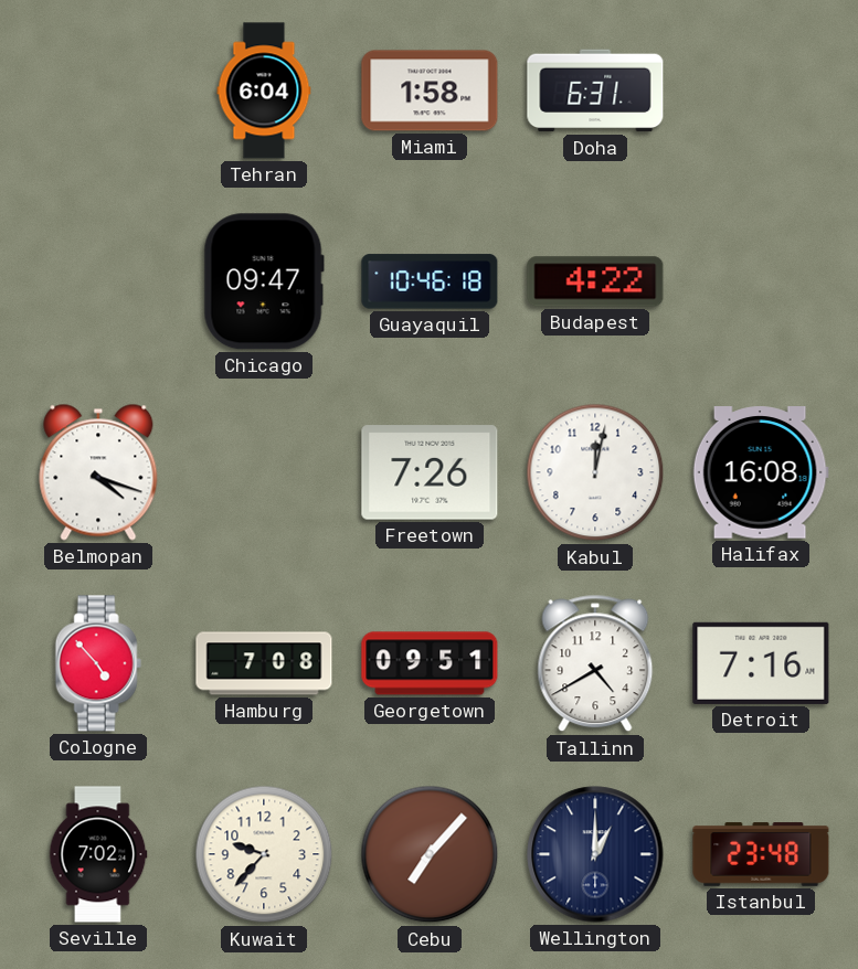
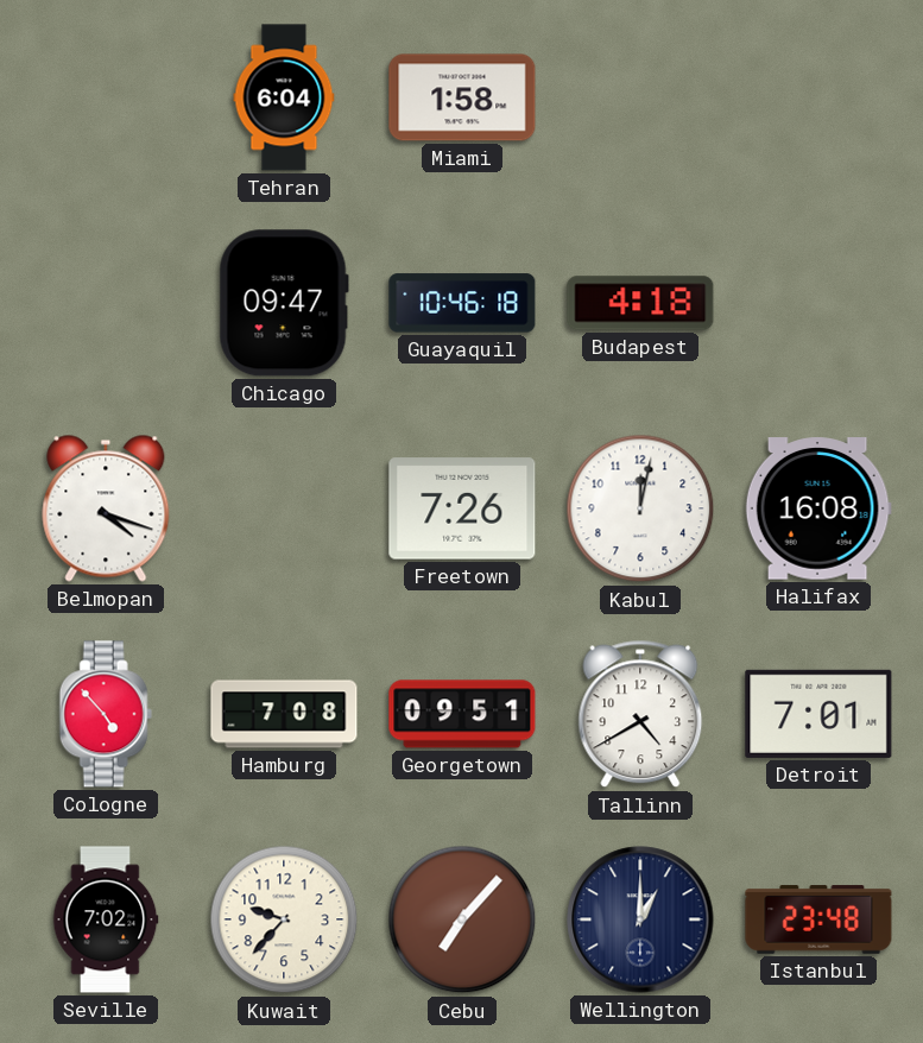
Doha: 6:31 -> none
Budapest: 4:22 -> 4:18
Detroit: 7:16 -> 7:01
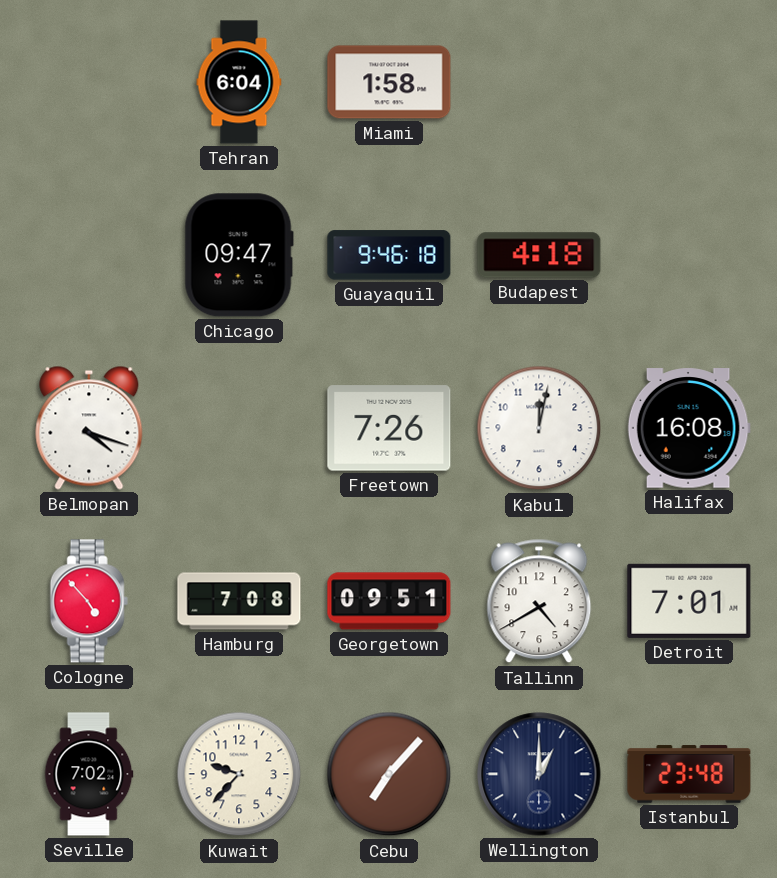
Guayaquil: 10:46 -> 9:46
